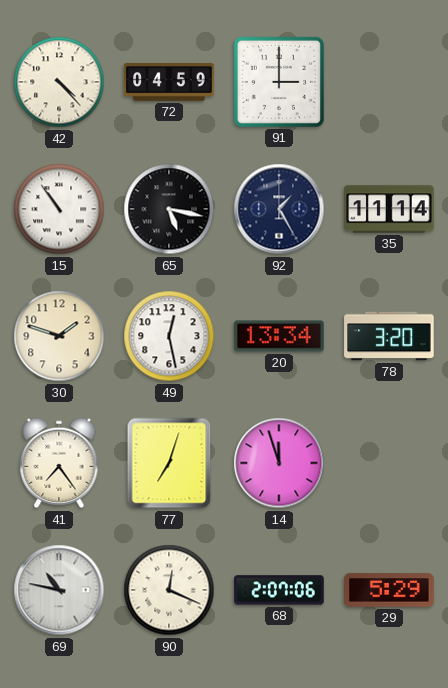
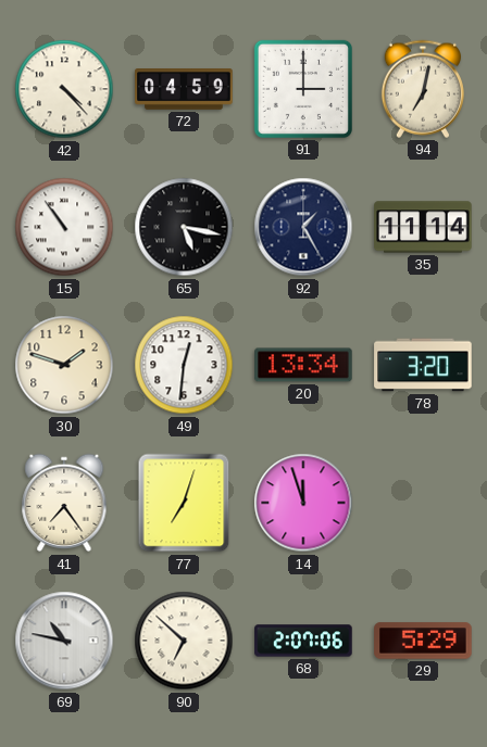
94: none -> 7:02
49: 12:28 -> 12:31
90: 12:19 -> 6:52
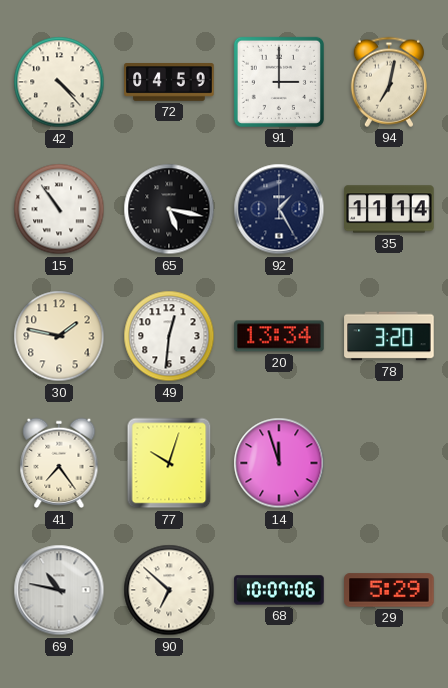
30: 1:48 -> 1:47
77: 7:03 -> 10:03
68: 2:07 -> 10:07
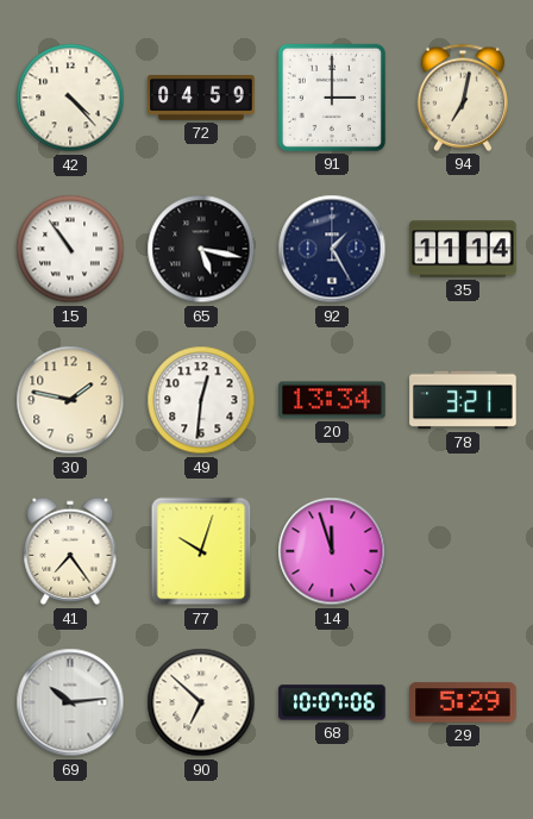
78: 3:20 -> 3:21
69: 10:47 -> 10:14
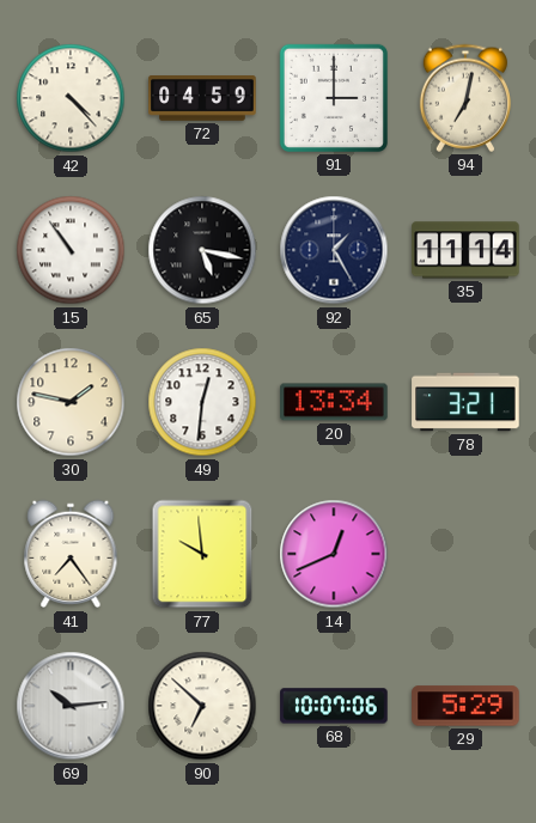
77: 10:03 -> 9:59
14: 11:57 -> 12:41
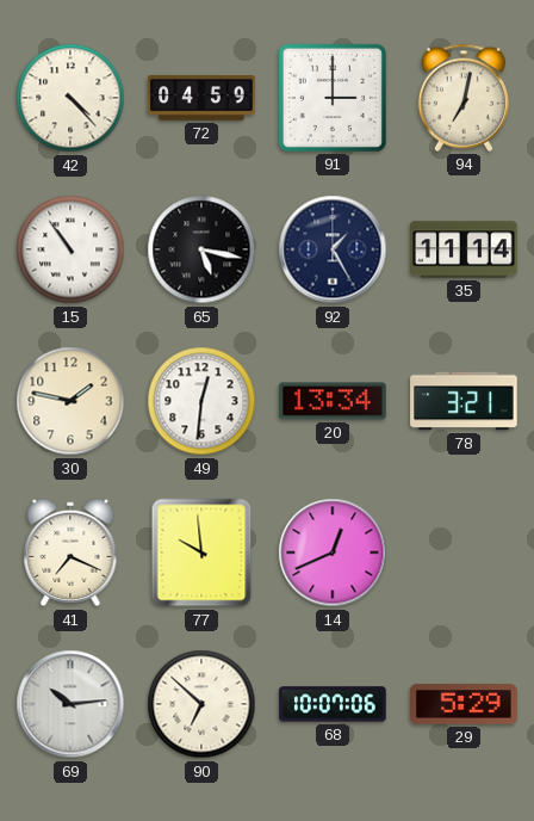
41: 7:24 -> 7:19
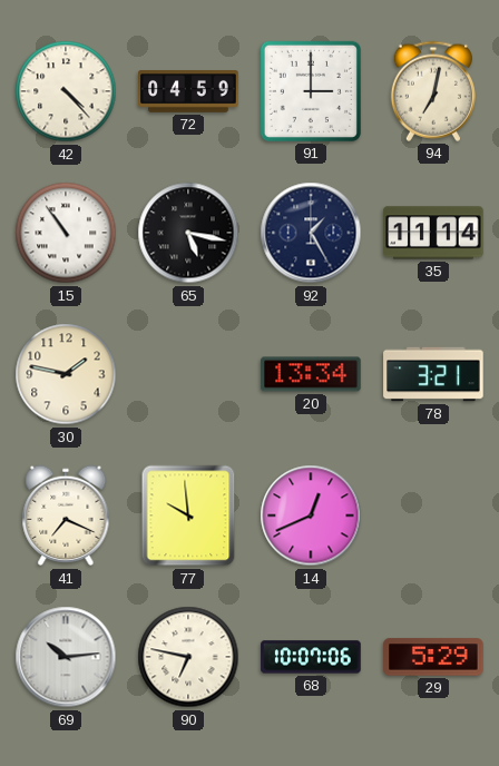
49: 12:31 -> none
90: 6:52 -> 6:47
